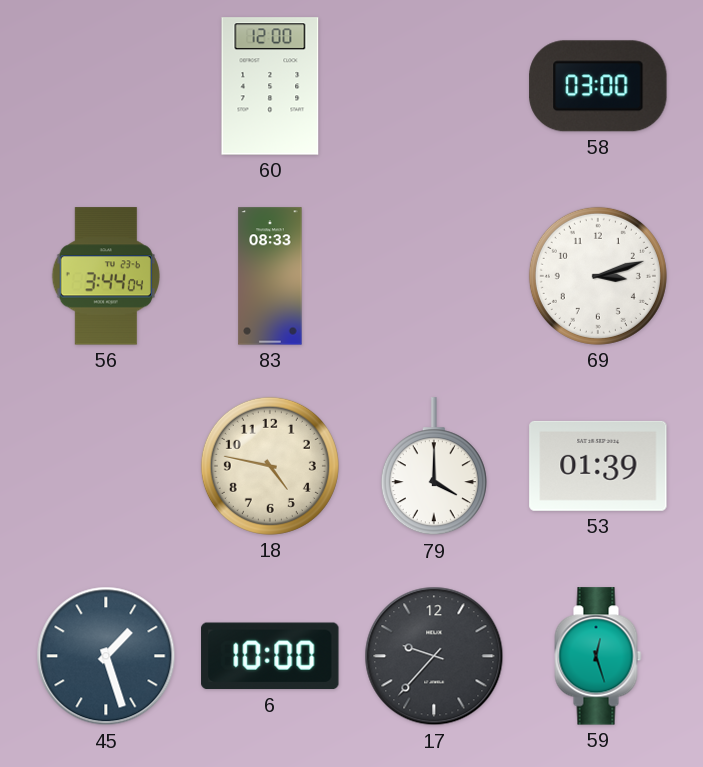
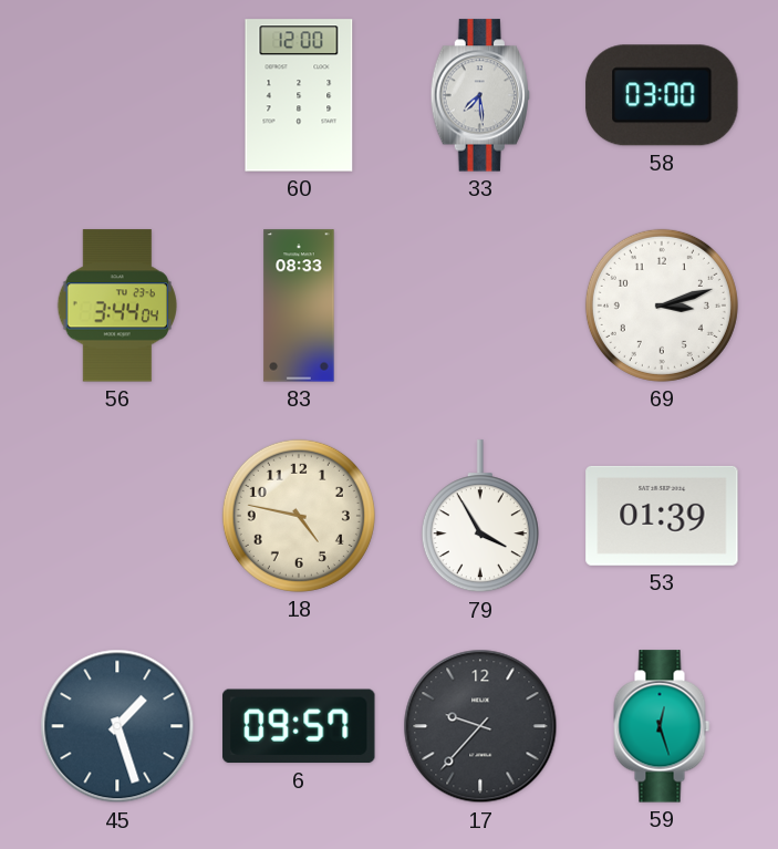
33: none -> 7:29
79: 4:00 -> 3:55
6: 10:00 -> 09:57
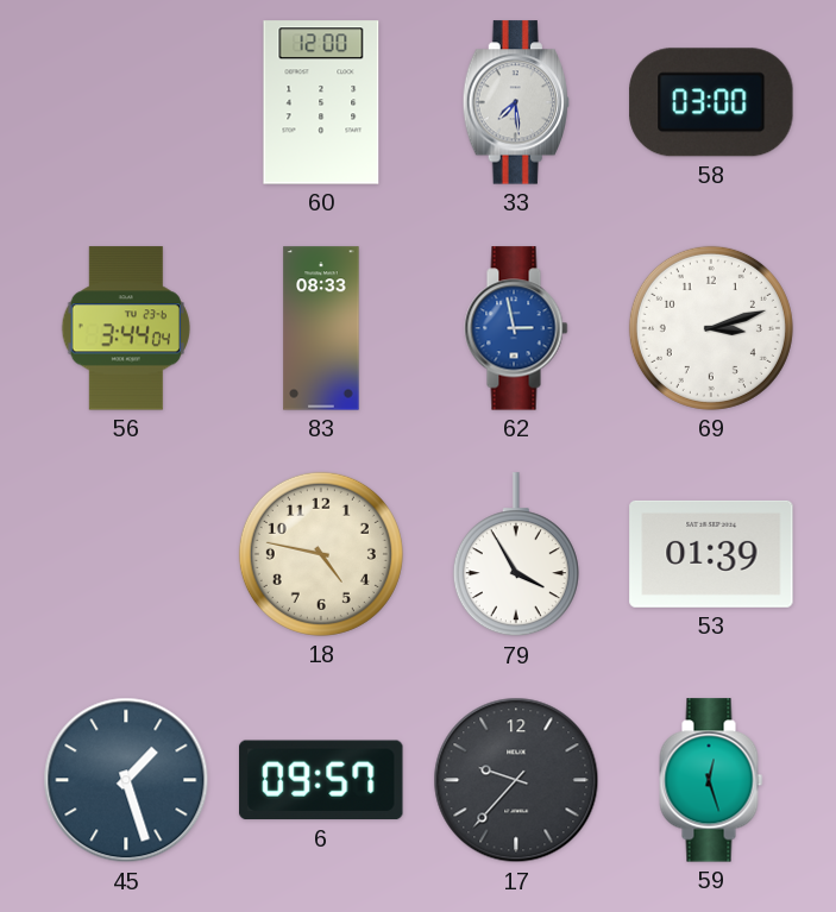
62: none -> 2:58
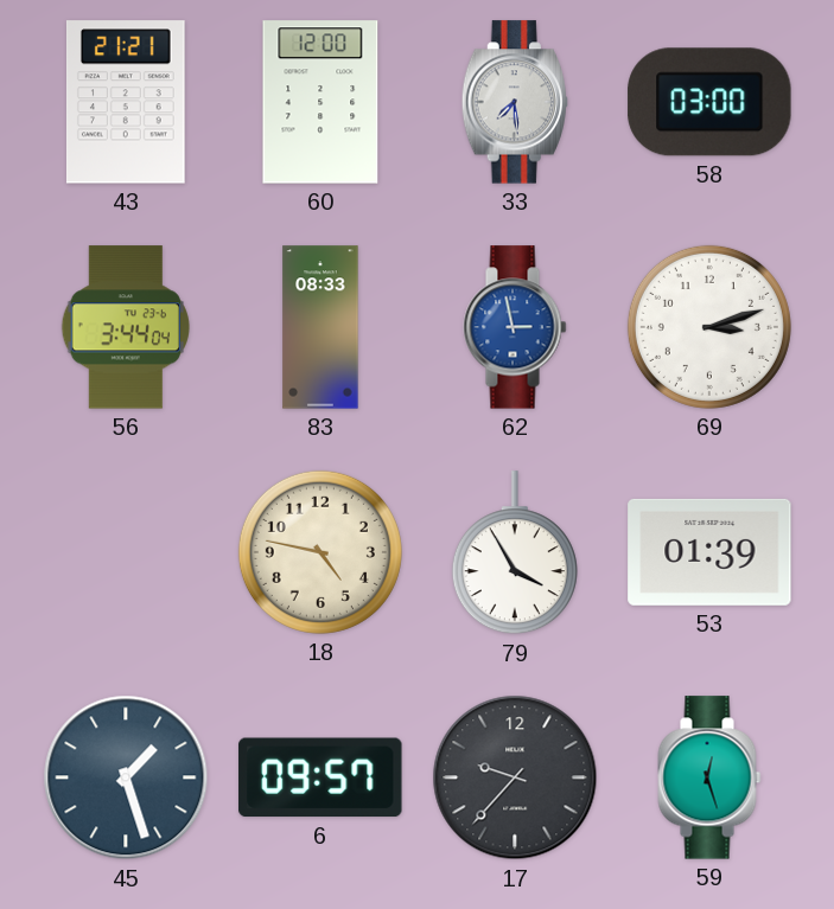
43: none -> 21:21
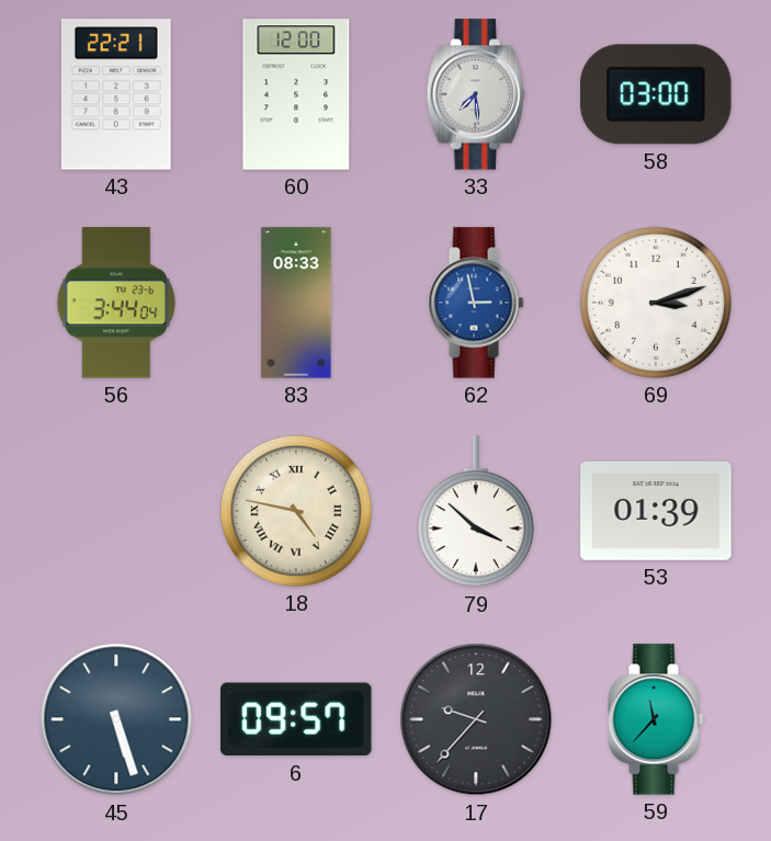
43: 21:21 -> 22:21
18 numerals: Arabic -> Roman
79: 3:55 -> 3:52
45: 1:27 -> 5:27
59: 12:27 -> 11:37
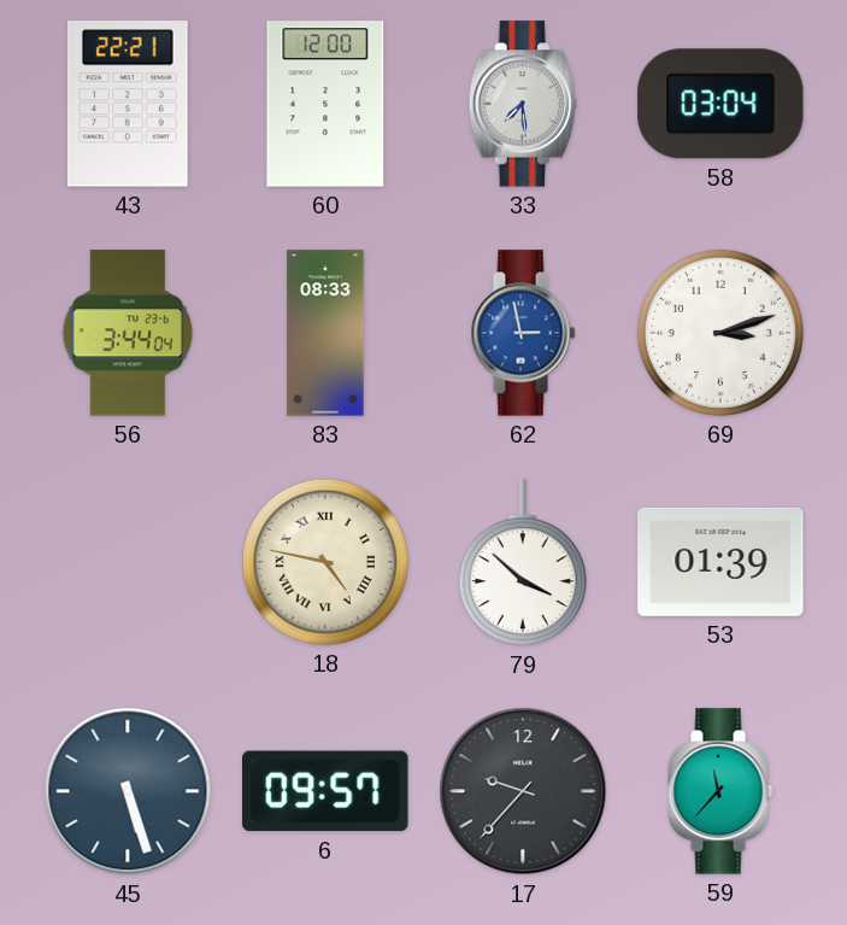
58: 03:00 -> 03:04
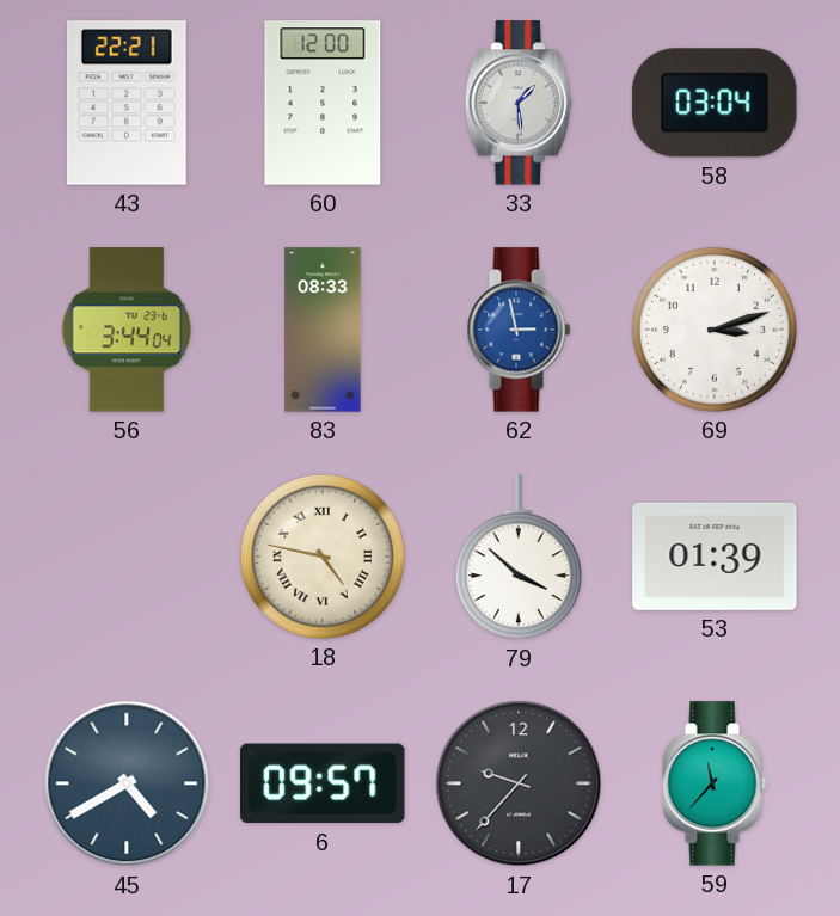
33: 7:29 -> 1:29
45: 5:27 -> 4:40
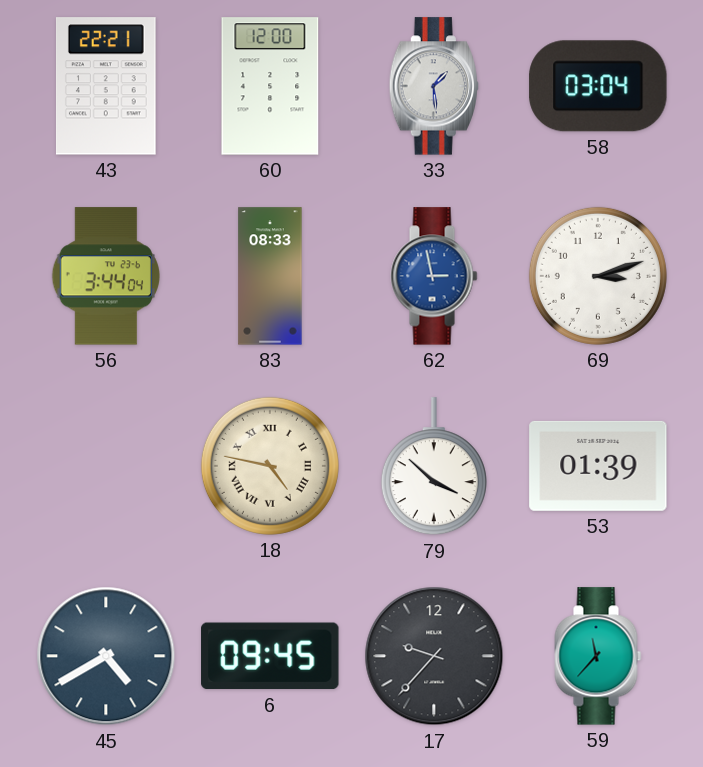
6: 09:57 -> 09:45
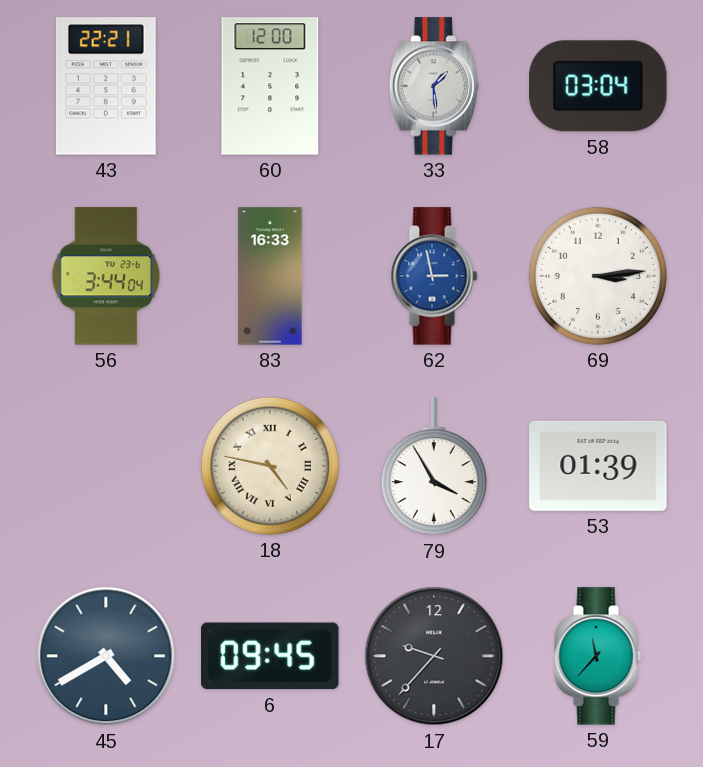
83: 08:33 -> 16:33
69: 3:12 -> 3:14
79: 3:52 -> 3:55
